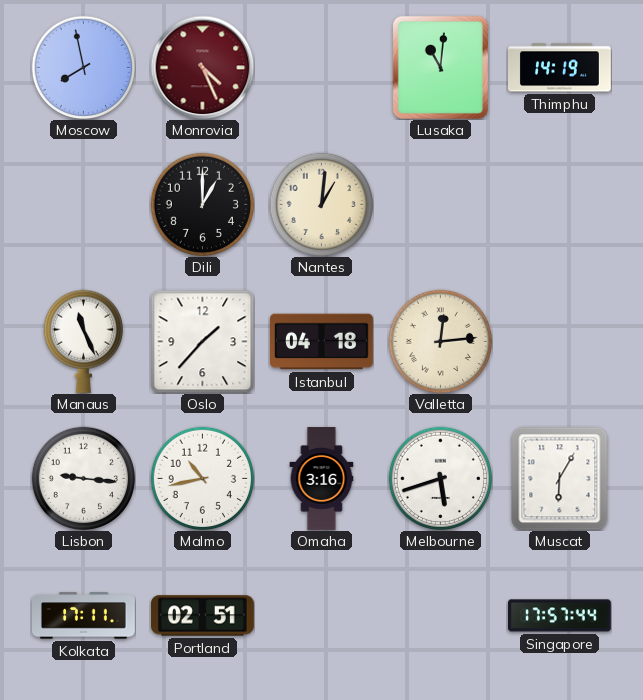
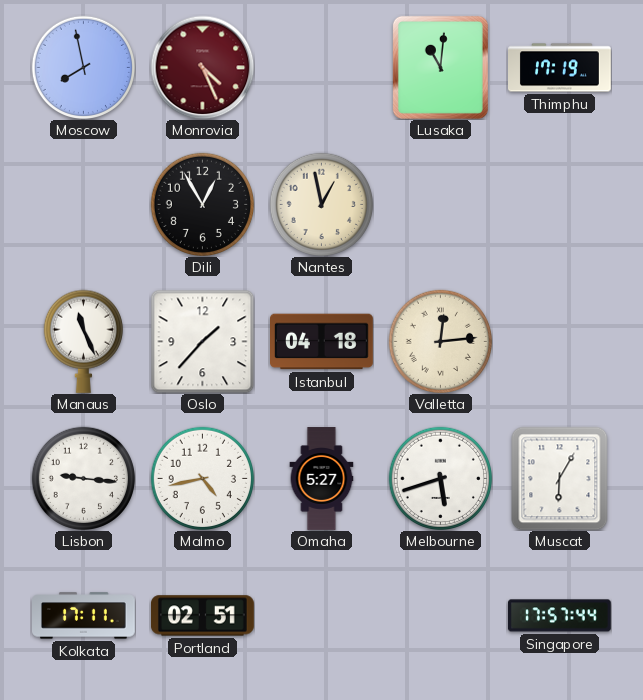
Thimphu: 14:19 -> 17:19
Dili: 1:00 -> 12:55
Nantes: 1:01 -> 12:58
Malmo: 10:43 -> 4:43
Omaha: 3:16 -> 5:27
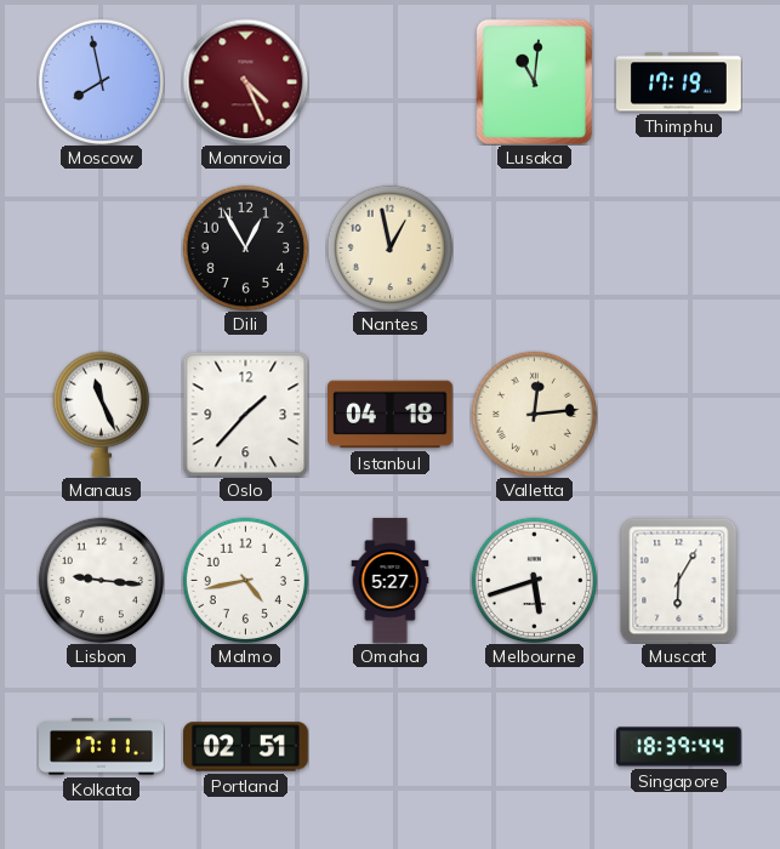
Singapore: 17:57 -> 18:39
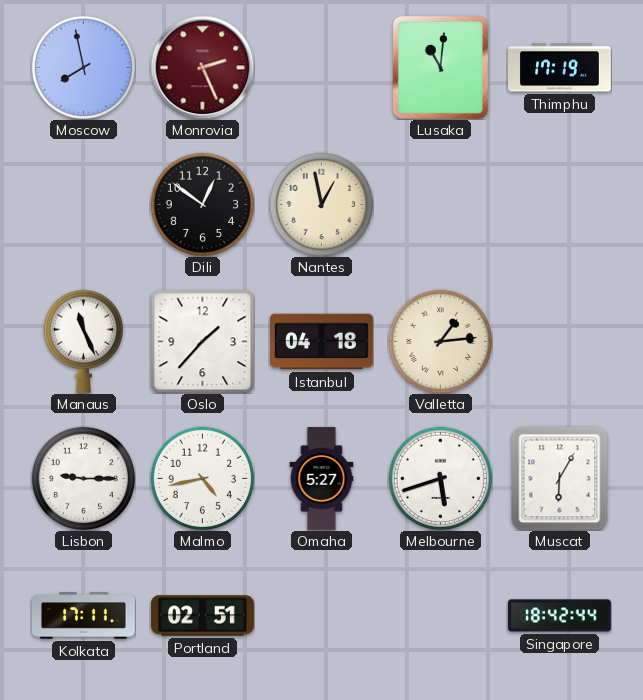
Monrovia: 4:26 -> 2:26
Dili: 12:55 -> 12:51
Valletta: 12:14 -> 1:14
Lisbon: 9:16 -> 9:15
Singapore: 18:39 -> 18:42
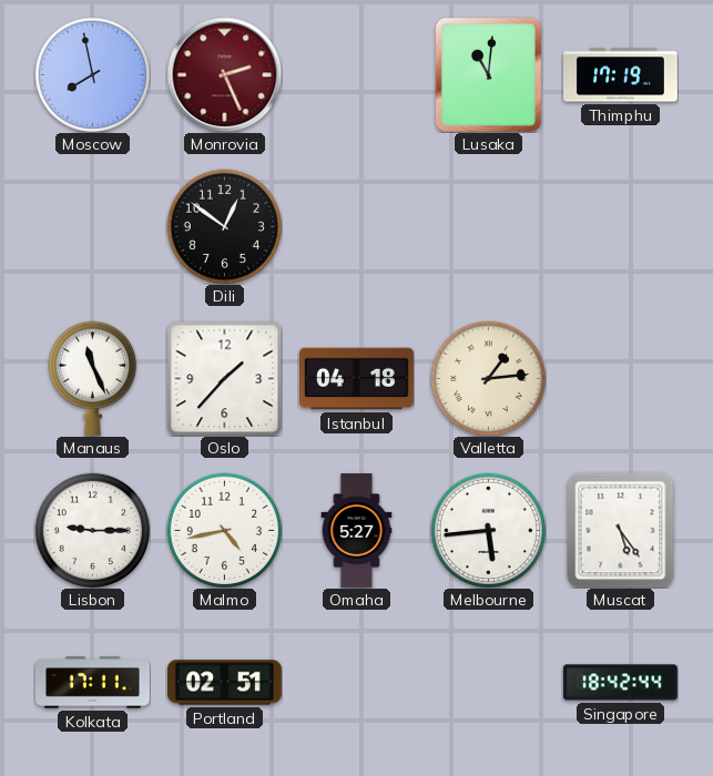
Nantes: 12:58 -> none
Melbourne: 5:42 -> 5:44
Muscat: 6:05 -> 5:24
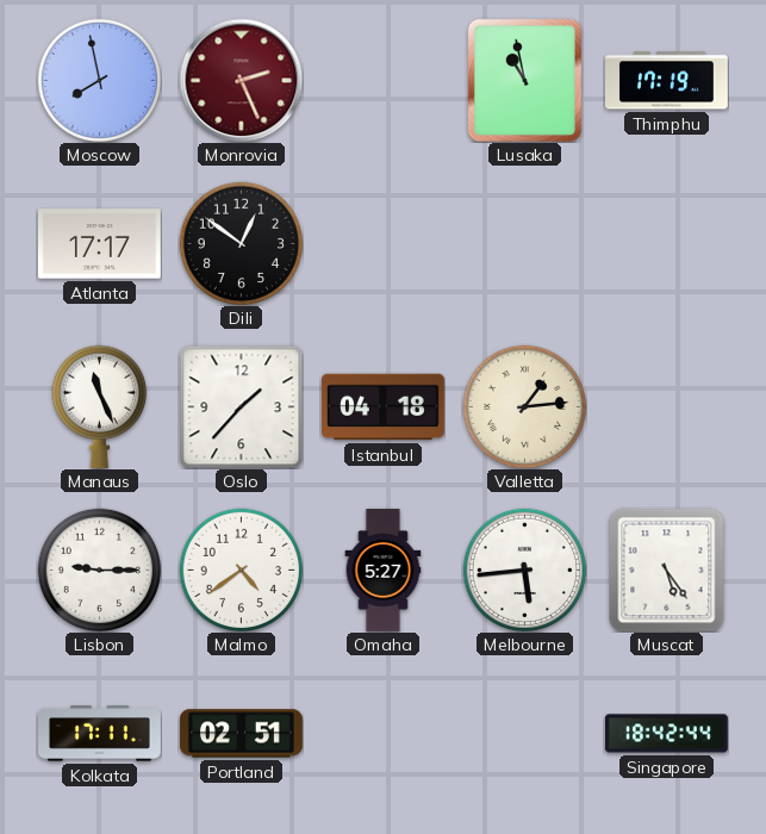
Lusaka: 11:01 -> 10:58
Atlanta: none -> 17:17
Malmo: 4:43 -> 4:39
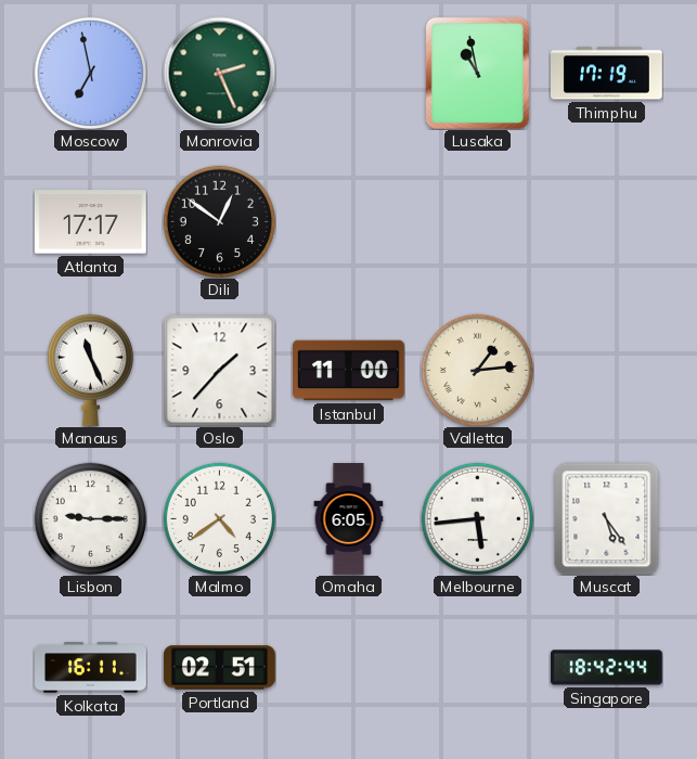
Moscow: 7:58 -> 6:58
Monrovia dial: burgundy -> green
Istanbul: 04:18 -> 11:00
Omaha: 5:27 -> 6:05
Kolkata: 17:11 -> 16:11
